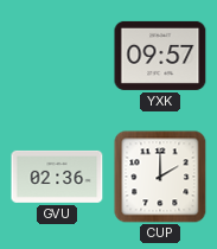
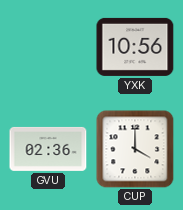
YXK: 09:57 -> 10:56
CUP: 2:00 -> 4:00
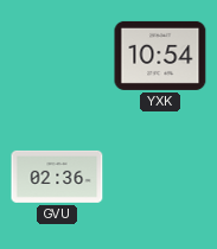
YXK: 10:56 -> 10:54
CUP: 4:00 -> none
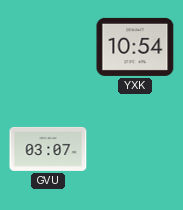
GVU: 02:36 -> 03:07
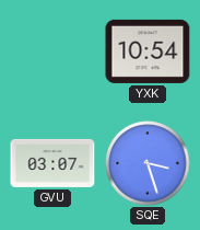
SQE: none -> 3:27
